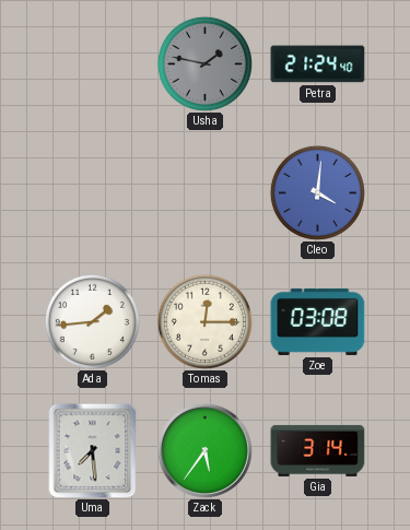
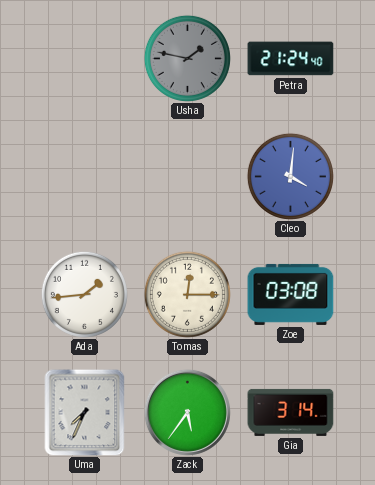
Uma: 7:29 -> 7:34
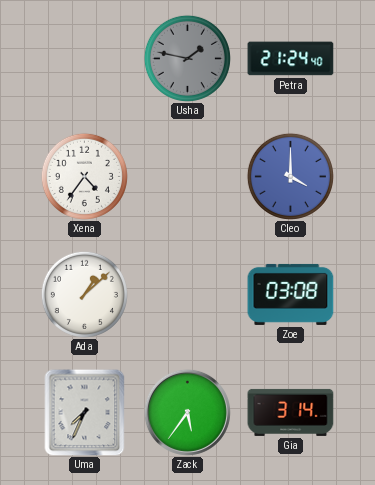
Xena: none -> 4:36
Cleo: 4:01 -> 4:00
Ada: 1:44 -> 1:08
Tomas: 12:15 -> none
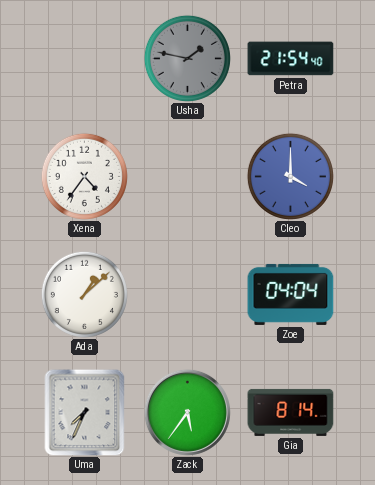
Petra: 21:24 -> 21:54
Zoe: 03:08 -> 04:04
Gia: 3:14 -> 8:14
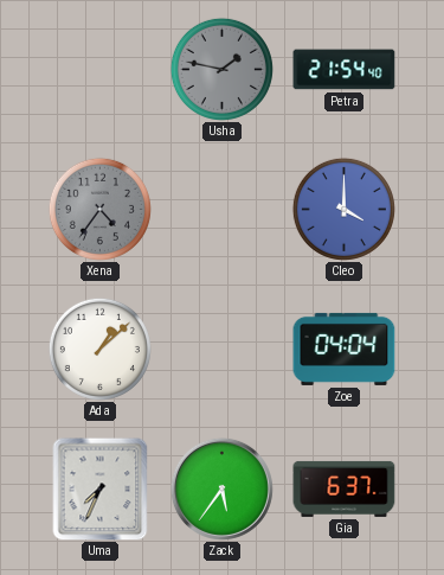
Xena dial: white -> grey
Gia: 8:14 -> 6:37
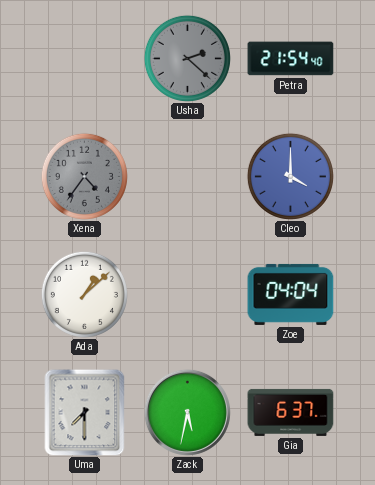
Usha: 1:47 -> 2:22
Uma: 7:34 -> 7:30
Zack: 5:36 -> 5:32
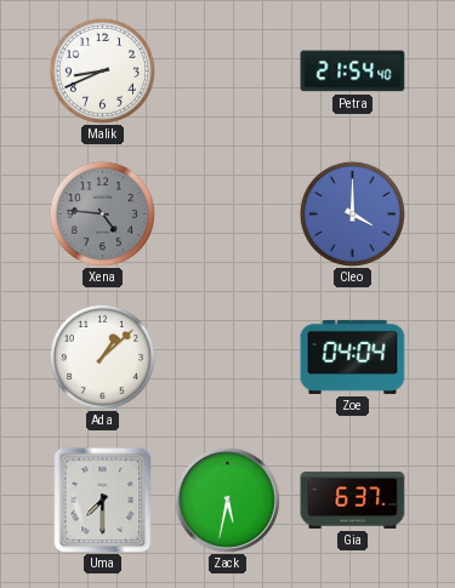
Malik: none -> 8:41
Usha: 2:22 -> none
Xena: 4:36 -> 4:46
